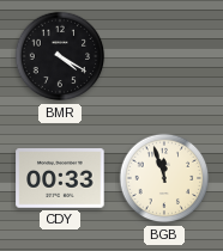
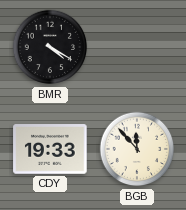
CDY: 00:33 -> 19:33
BGB: 11:57 -> 11:53
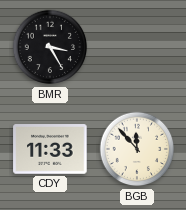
BMR: 4:20 -> 3:25
CDY: 19:33 -> 11:33
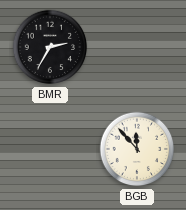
BMR: 3:25 -> 2:35
CDY: 11:33 -> none
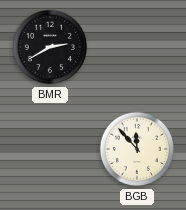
BMR: 2:35 -> 2:40
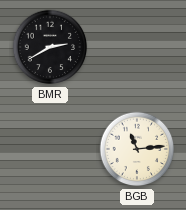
BGB: 11:53 -> 11:14
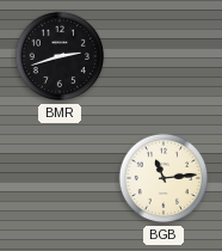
BMR: 2:40 -> 2:42
